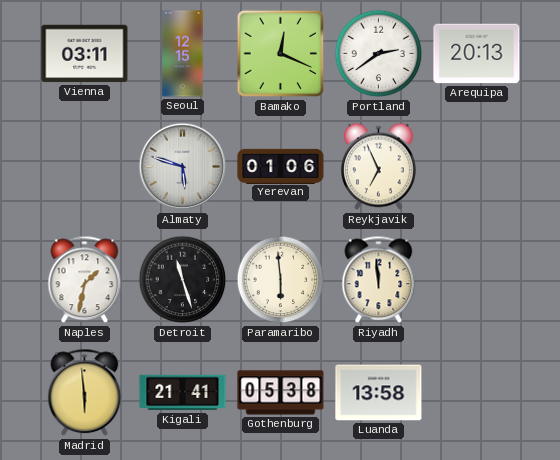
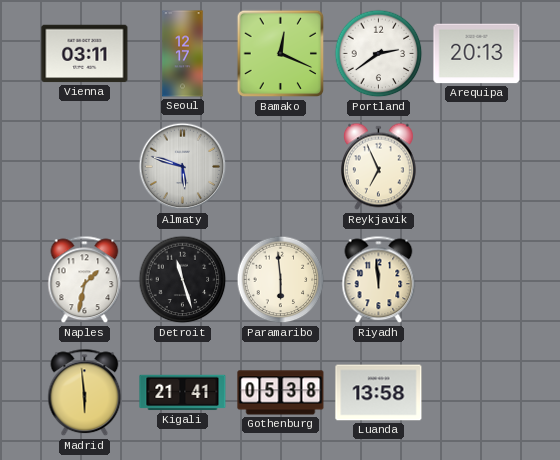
Seoul: 12:15 -> 12:17
Yerevan: 01:06 -> none
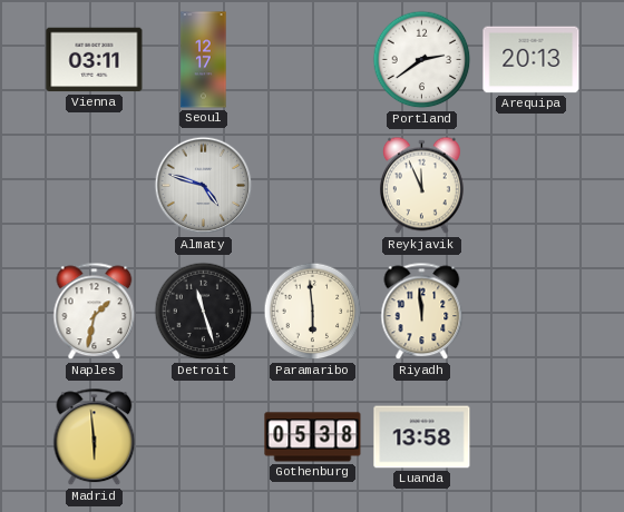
Bamako: 12:19 -> none
Almaty: 5:48 -> 4:48
Reykjavik: 6:56 -> 11:56
Kigali: 21:41 -> none
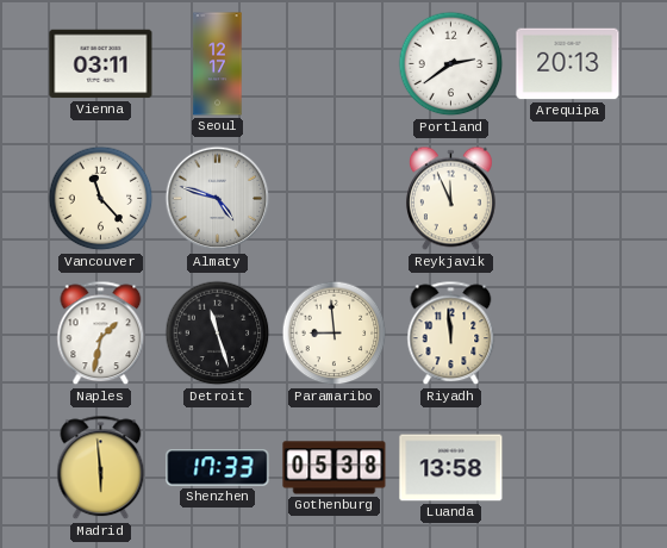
Vancouver: none -> 11:23
Paramaribo: 5:59 -> 8:59
Shenzhen: none -> 17:33
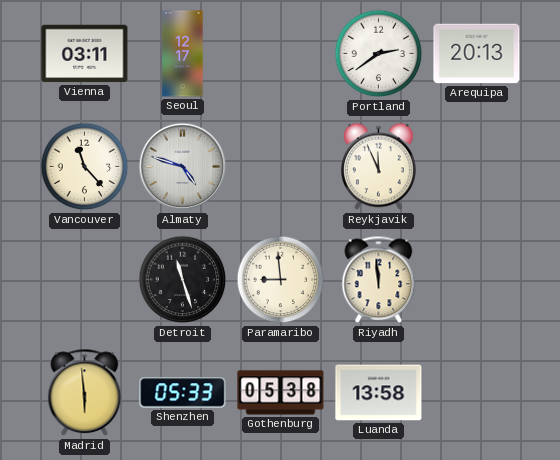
Naples: 1:32 -> none
Shenzhen: 17:33 -> 05:33
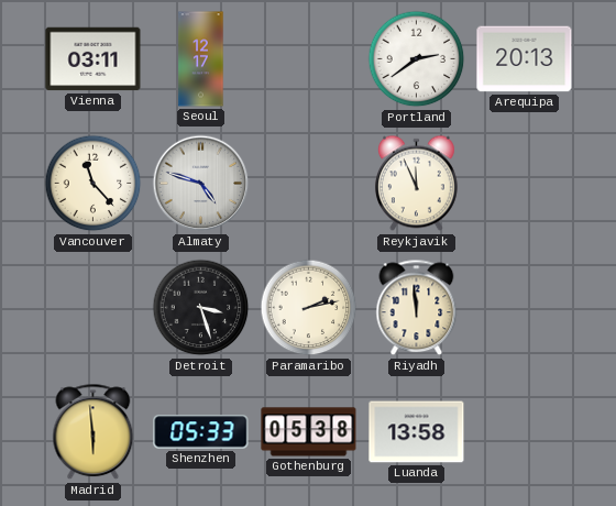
Detroit: 11:27 -> 3:27
Paramaribo: 8:59 -> 2:13
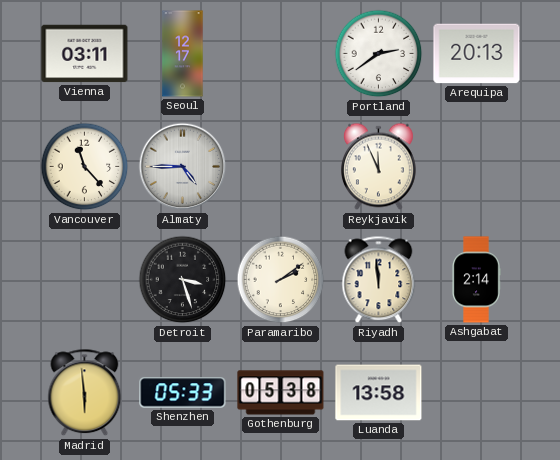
Almaty: 4:48 -> 4:45
Paramaribo: 2:13 -> 2:09
Ashgabat: none -> 2:14
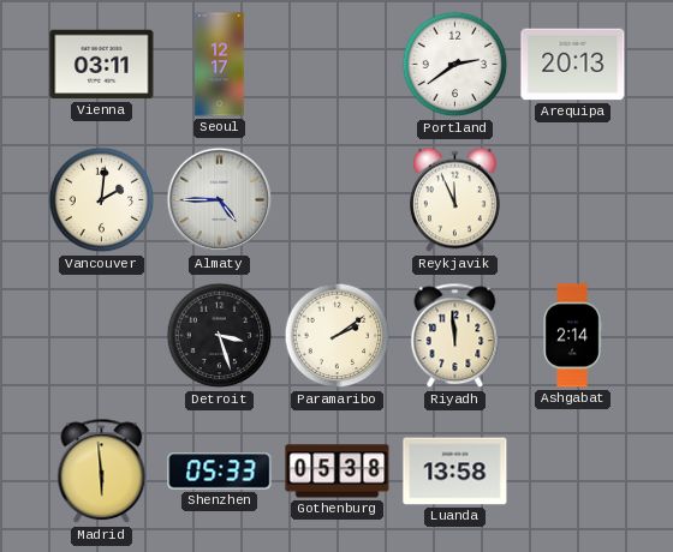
Vancouver: 11:23 -> 2:01
